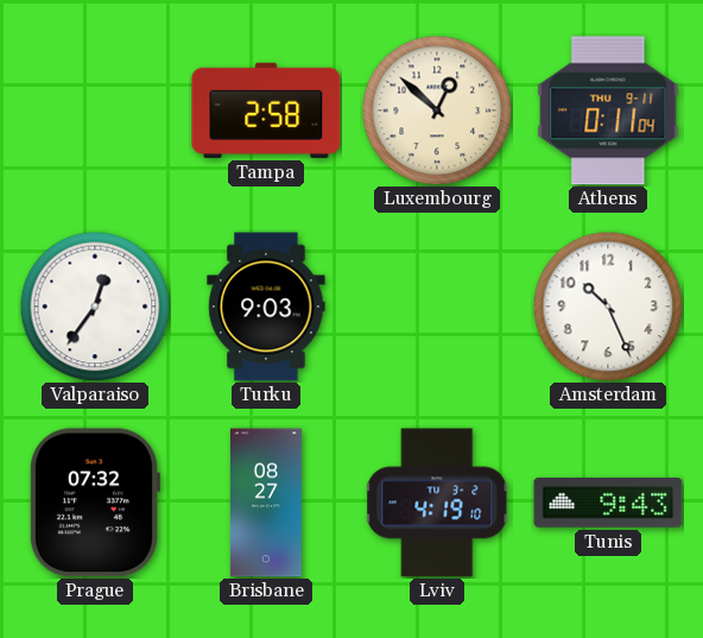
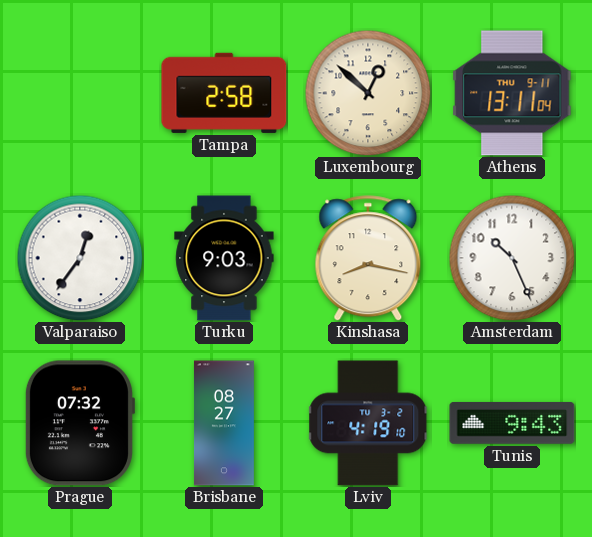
Athens: 0:11 -> 13:11
Kinshasa: none -> 8:17
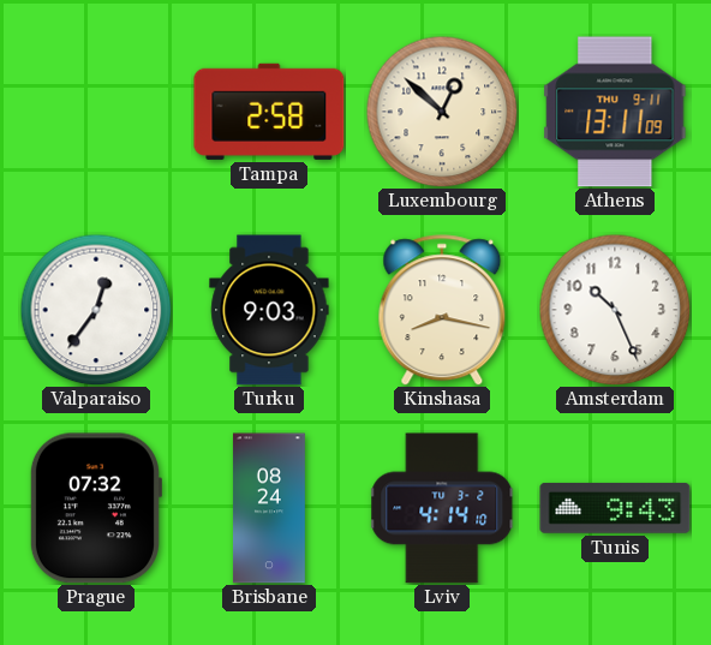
Athens: 13:11:04 -> 13:11:09
Brisbane: 08:27 -> 08:24
Lviv: 4:19 -> 4:14
